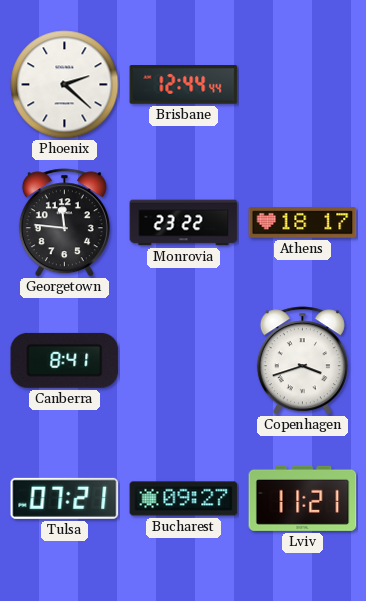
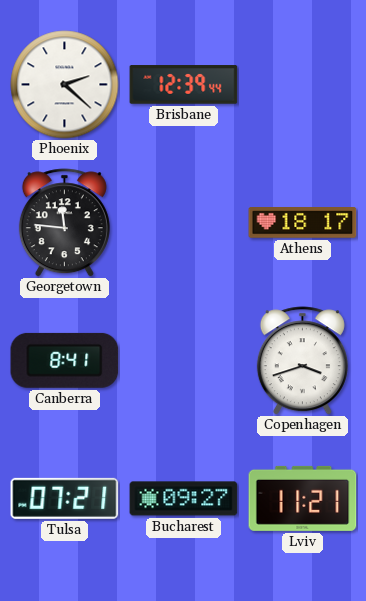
Brisbane: 12:44 -> 12:39
Monrovia: 23:22 -> none
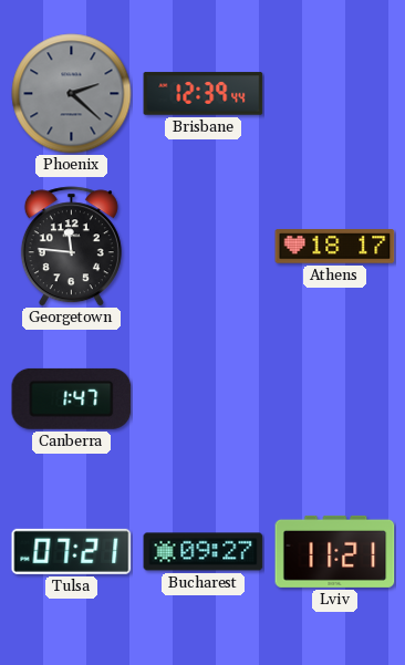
Phoenix dial: white -> grey
Canberra: 8:41 -> 1:47
Copenhagen: 3:42 -> none
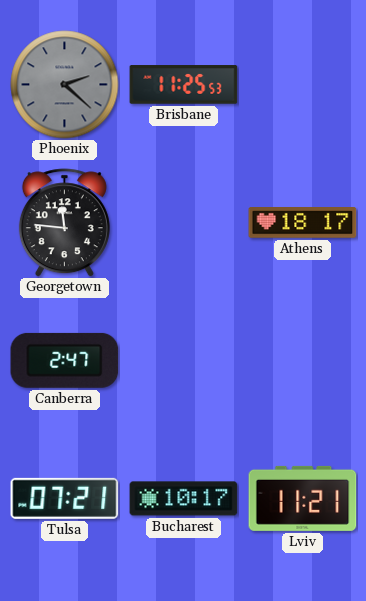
Brisbane: 12:39 -> 11:25
Canberra: 1:47 -> 2:47
Bucharest: 09:27 -> 10:17
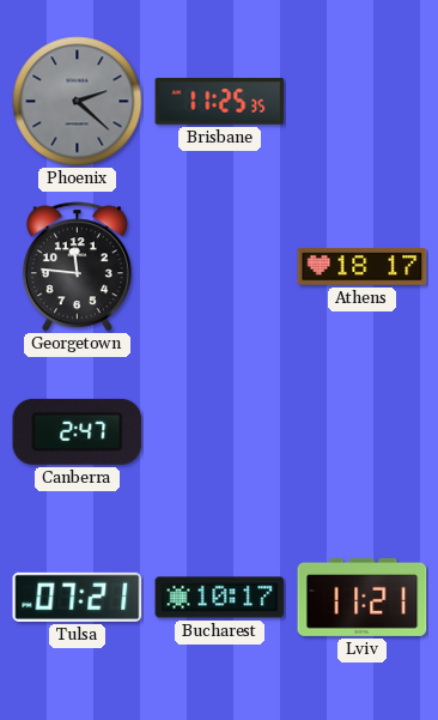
Brisbane: 11:25:53 -> 11:25:35
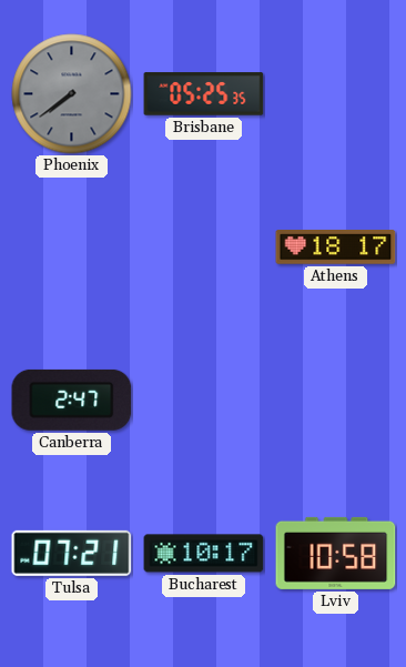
Phoenix: 2:22 -> 7:39
Brisbane: 11:25 -> 05:25
Georgetown: 11:46 -> none
Lviv: 11:21 -> 10:58
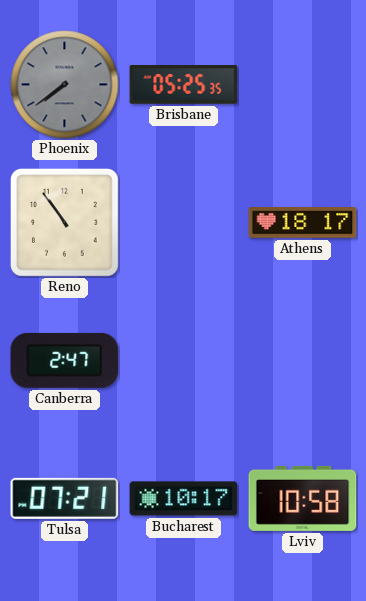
Reno: none -> 10:54
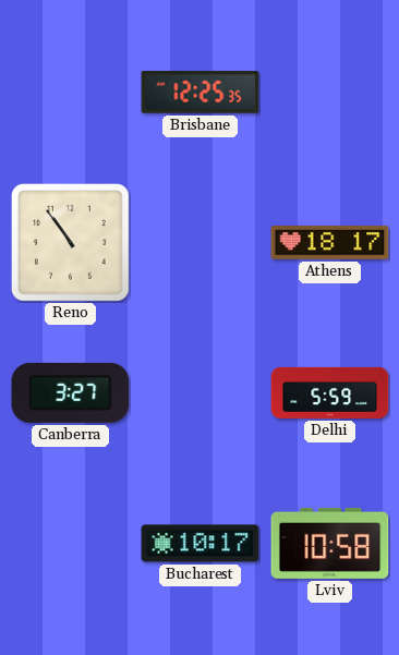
Phoenix: 7:39 -> none
Brisbane: 05:25 -> 12:25
Canberra: 2:47 -> 3:27
Delhi: none -> 5:59
Tulsa: 07:21 -> none
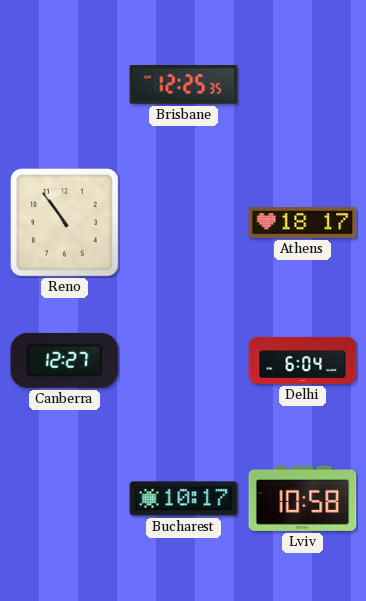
Canberra: 3:27 -> 12:27
Delhi: 5:59 -> 6:04
